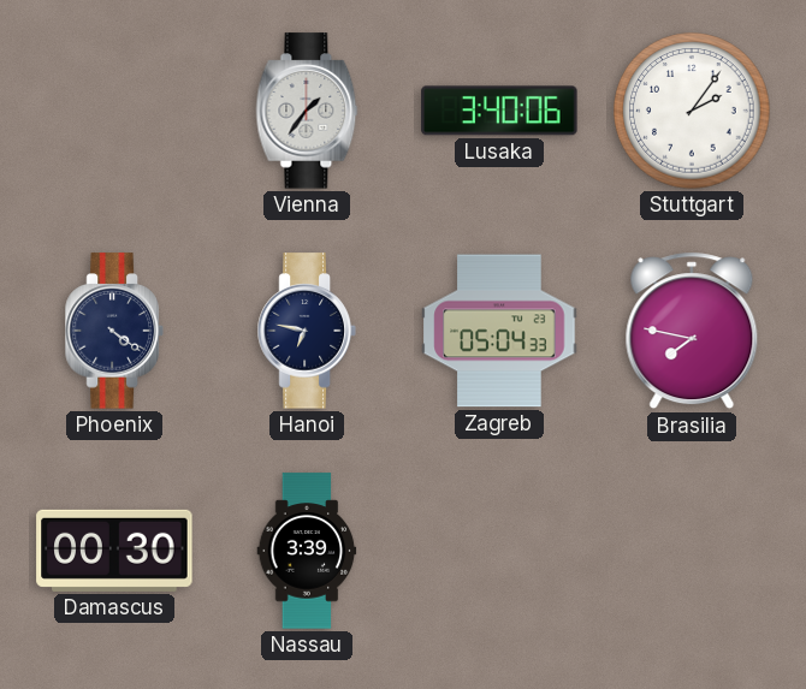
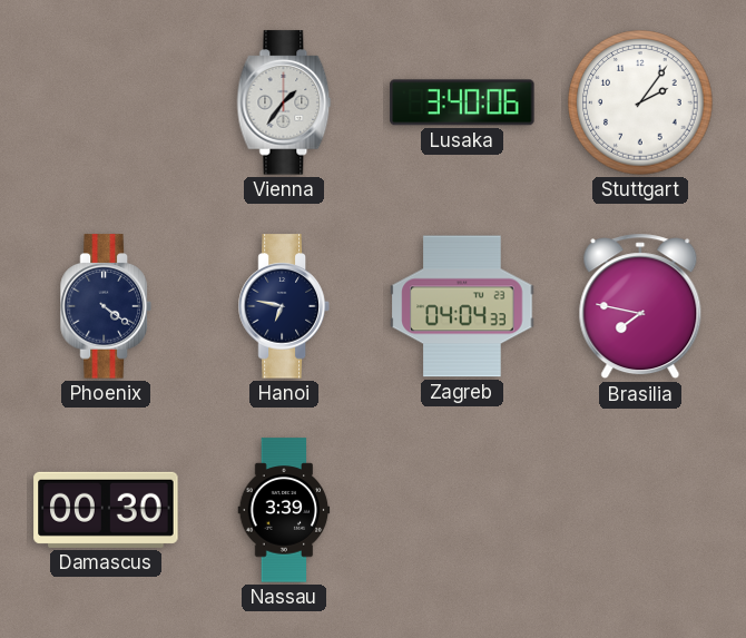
Zagreb: 05:04 -> 04:04
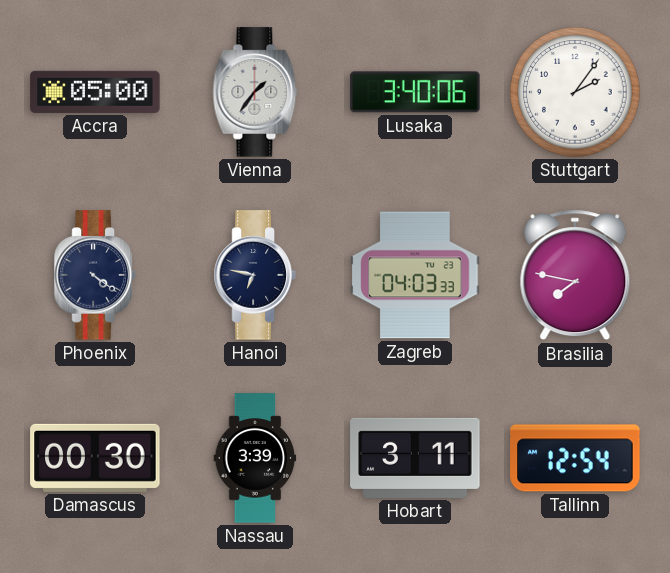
Accra: none -> 05:00
Zagreb: 04:04 -> 04:03
Hobart: none -> 3:11
Tallinn: none -> 12:54
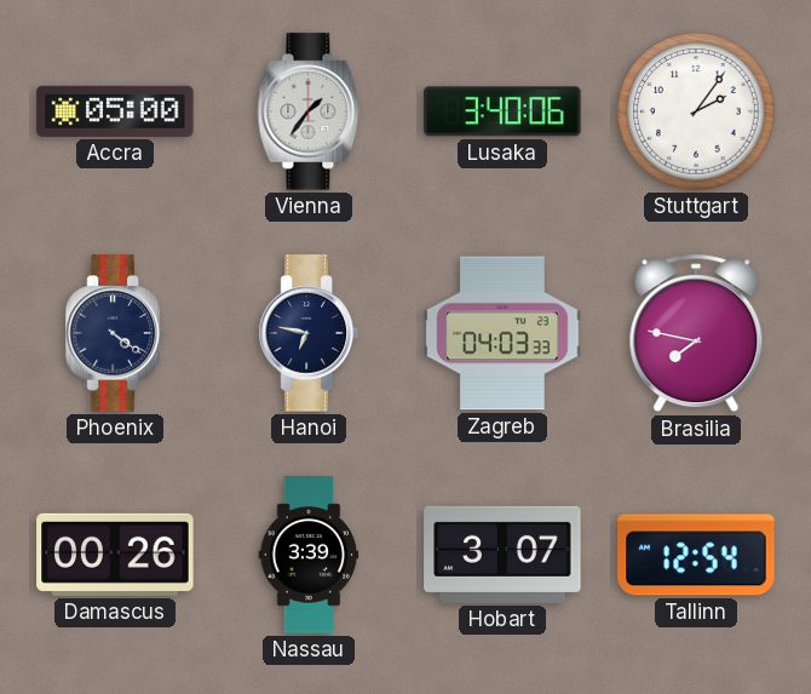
Damascus: 00:30 -> 00:26
Hobart: 3:11 -> 3:07
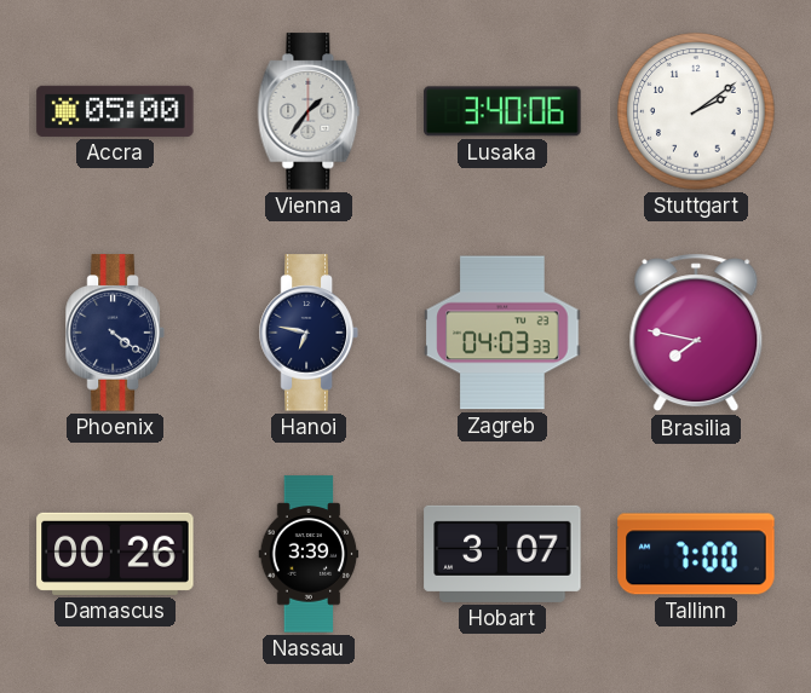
Stuttgart: 2:06 -> 2:09
Tallinn: 12:54 -> 7:00
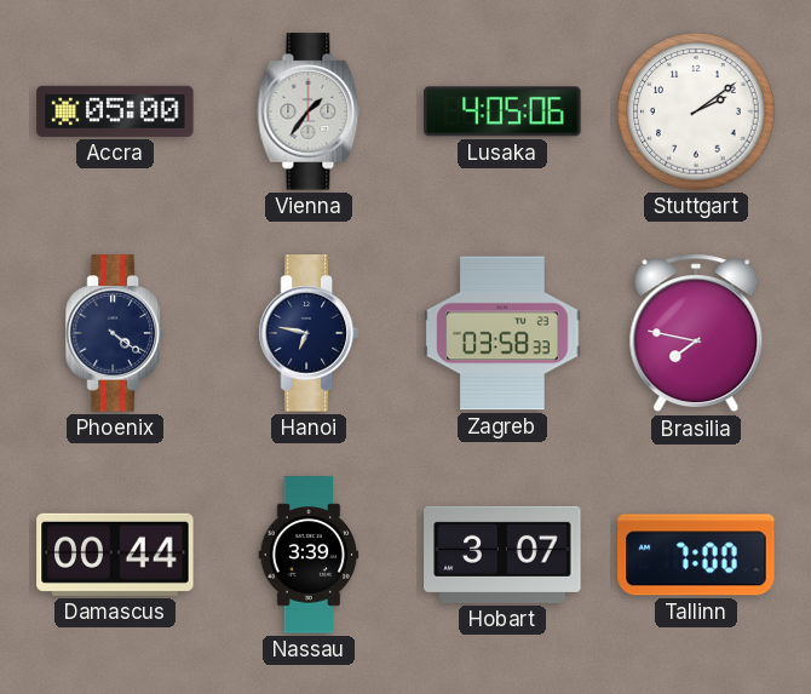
Lusaka: 3:40 -> 4:05
Zagreb: 04:03 -> 03:58
Damascus: 00:26 -> 00:44
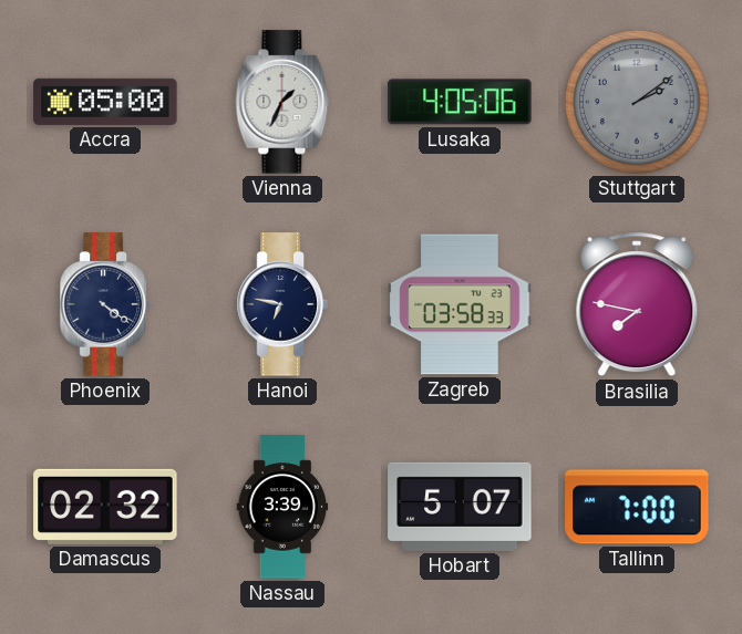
Vienna: 1:36 -> 1:34
Stuttgart dial: white -> grey
Damascus: 00:44 -> 02:32
Hobart: 3:07 -> 5:07
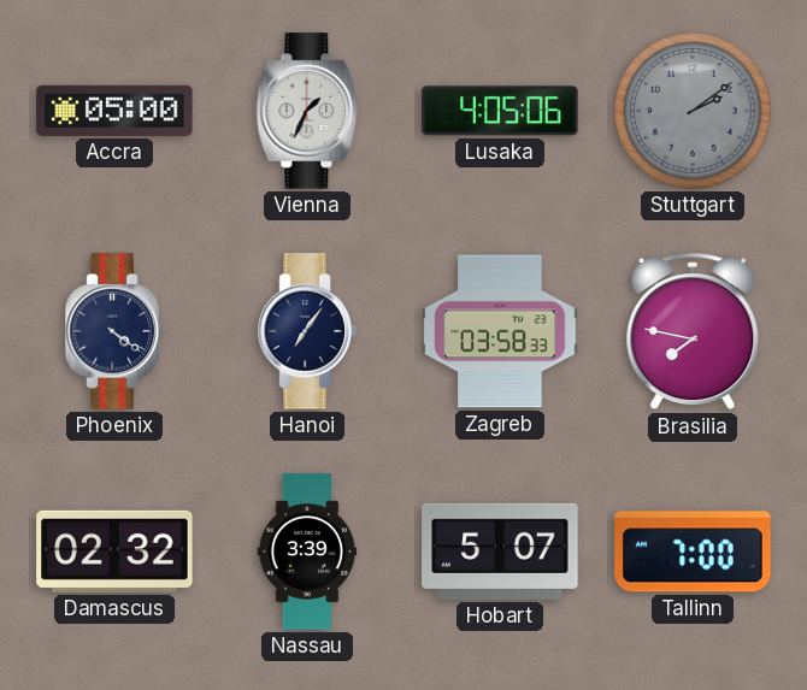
Hanoi: 6:47 -> 7:06
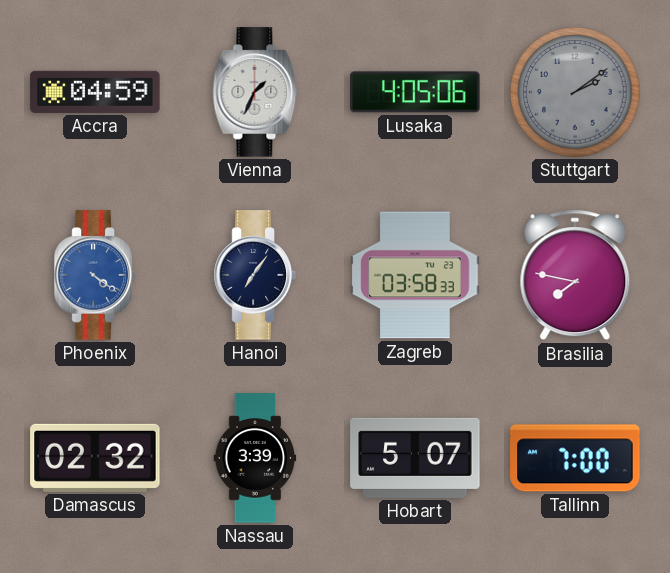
Accra: 05:00 -> 04:59
Phoenix dial: navy -> blue
